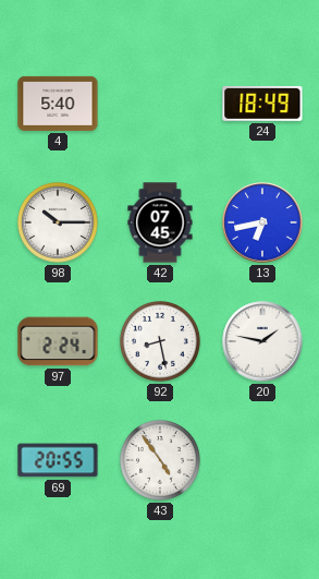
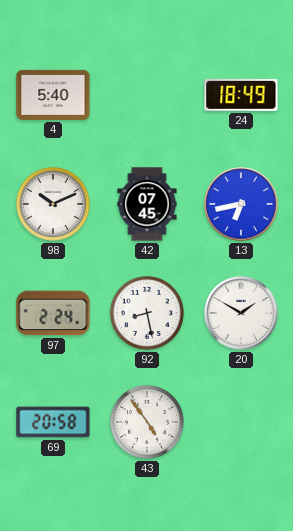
98: 10:15 -> 10:11
20: 1:47 -> 1:50
69: 20:55 -> 20:58
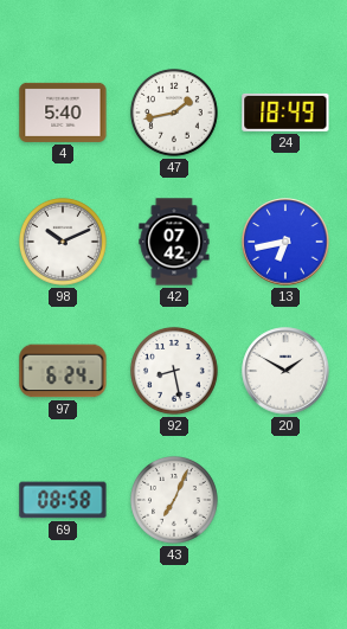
47: none -> 1:43
42: 07:45 -> 07:42
97: 2:24 -> 6:24
69: 20:58 -> 08:58
43: 4:54 -> 7:04
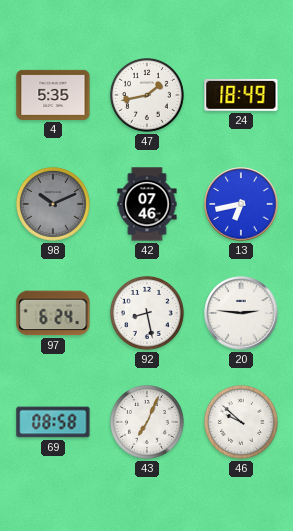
4: 5:40 -> 5:35
98 dial: white -> grey
42: 07:42 -> 07:46
20: 1:50 -> 2:46
46: none -> 9:52
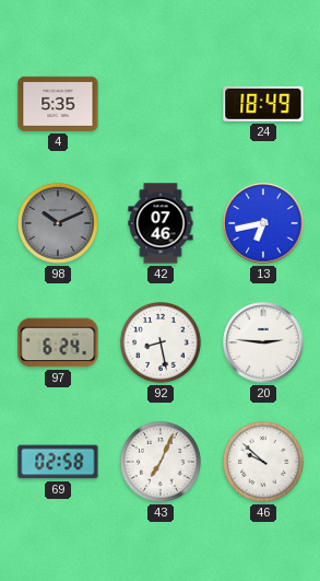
47: 1:43 -> none
69: 08:58 -> 02:58
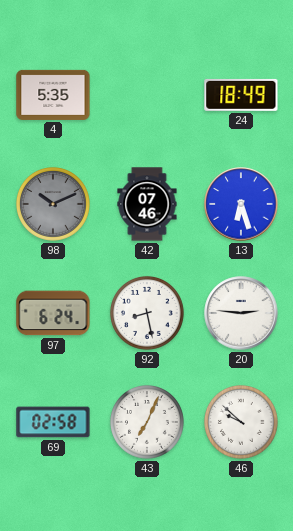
13: 6:43 -> 6:27
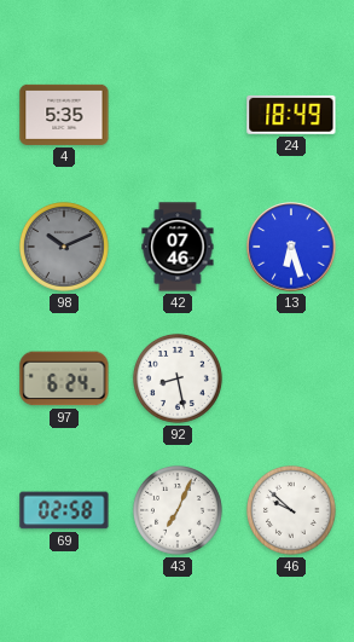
20: 2:46 -> none
